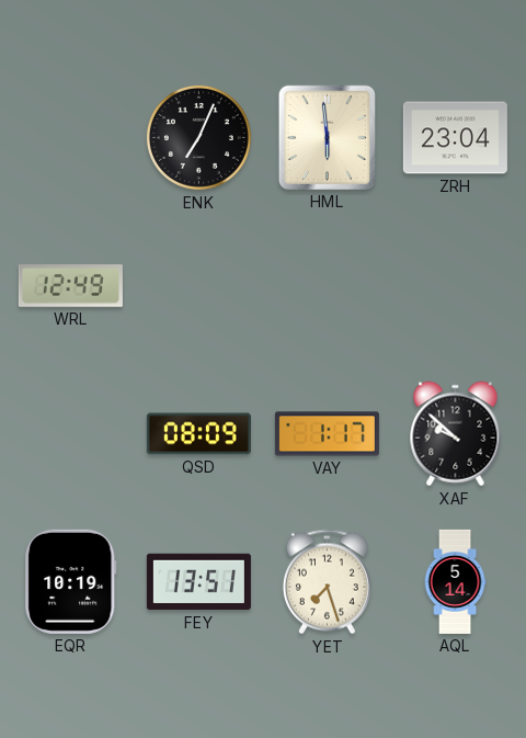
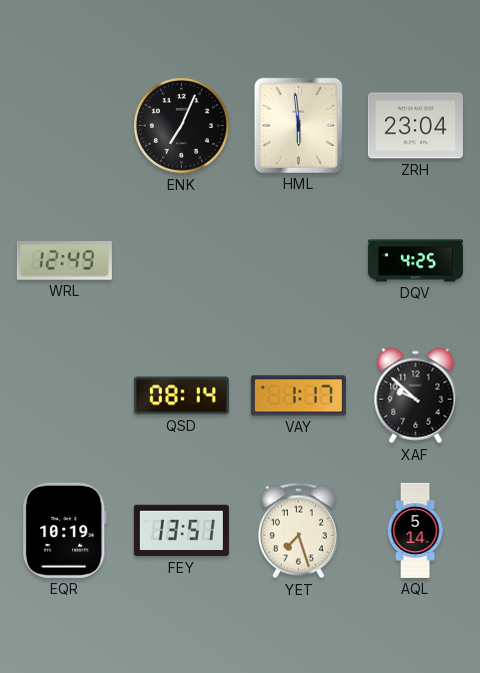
DQV: none -> 4:25
QSD: 08:09 -> 08:14
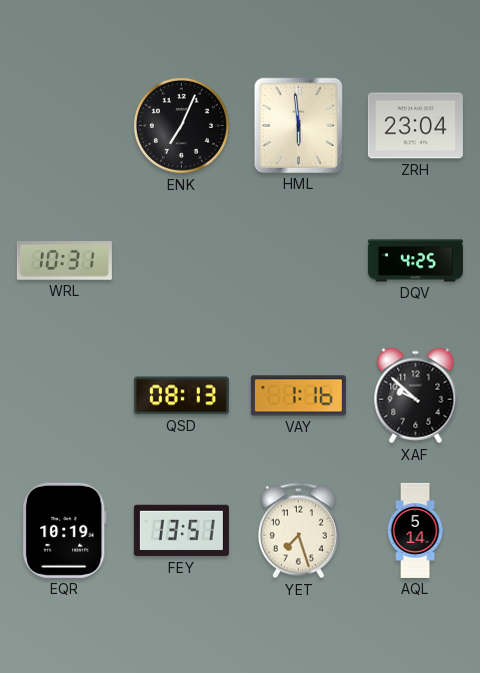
WRL: 12:49 -> 10:31
QSD: 08:14 -> 08:13
VAY: 1:17 -> 1:16
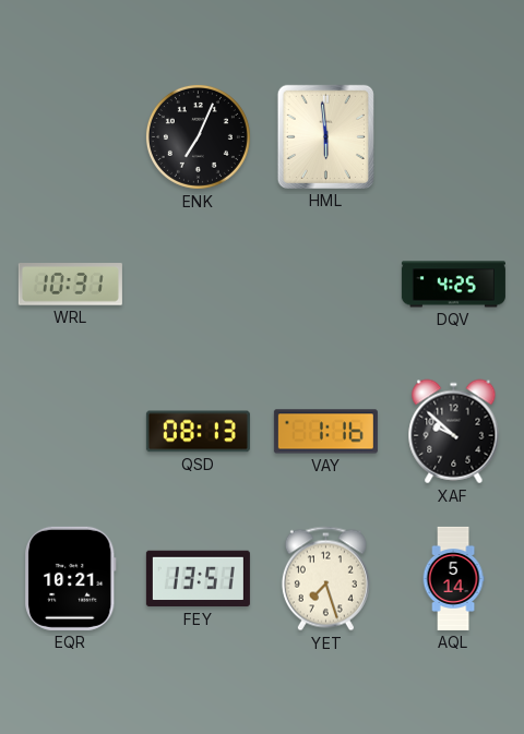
ZRH: 23:04 -> none
EQR: 10:19 -> 10:21
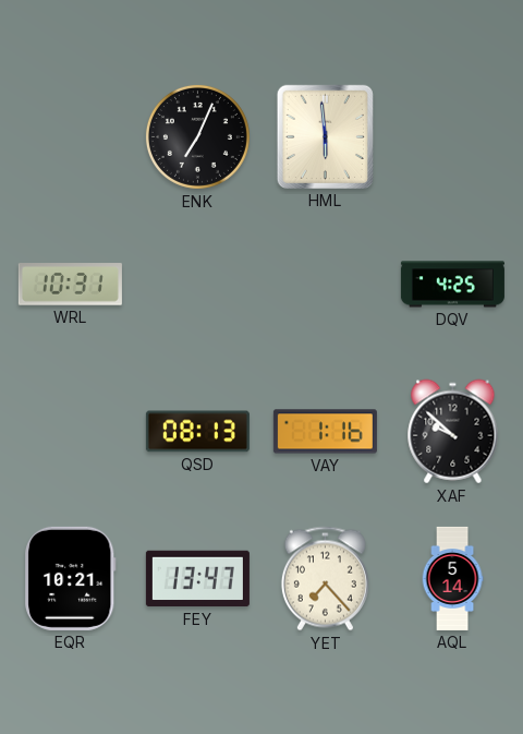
FEY: 13:51 -> 13:47
YET: 7:27 -> 7:23
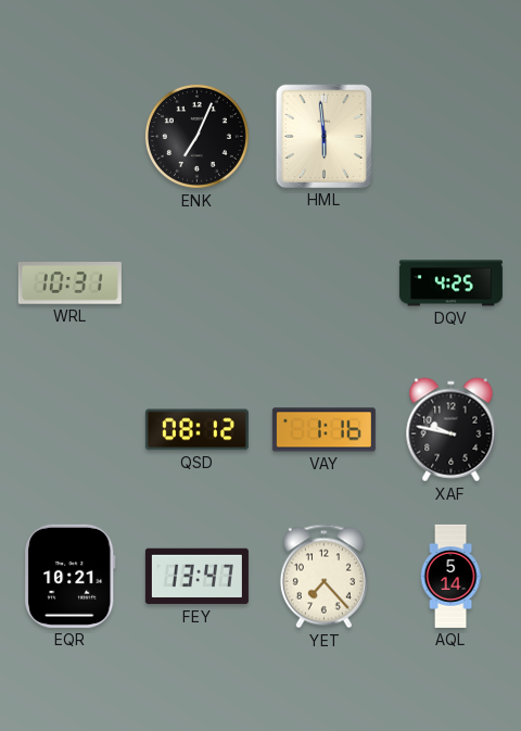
QSD: 08:13 -> 08:12
XAF: 9:52 -> 9:47
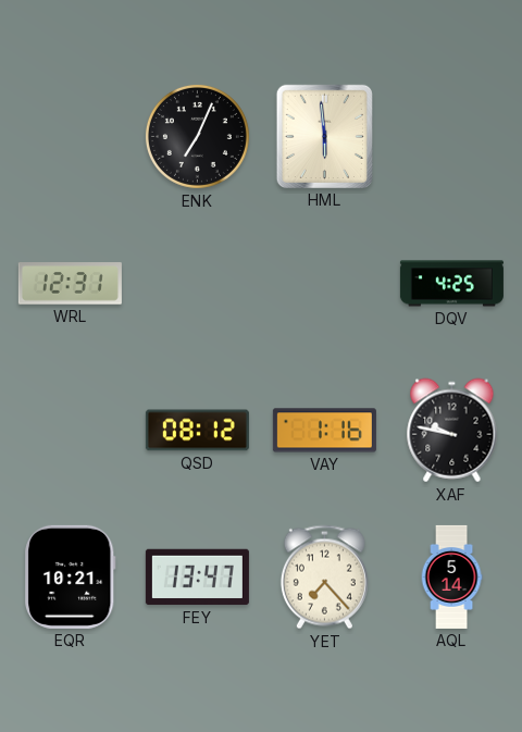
WRL: 10:31 -> 12:31
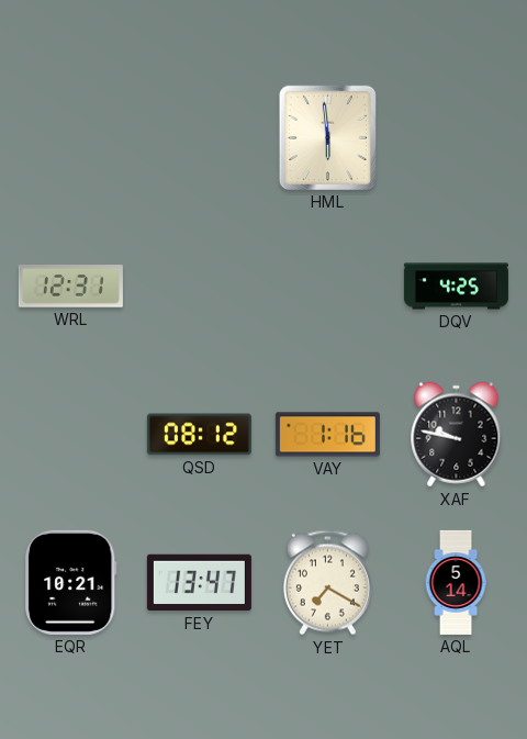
ENK: 7:04 -> none
YET: 7:23 -> 7:20
